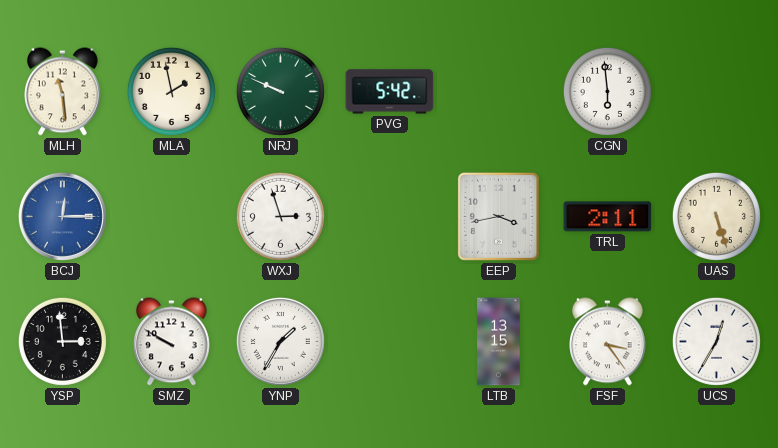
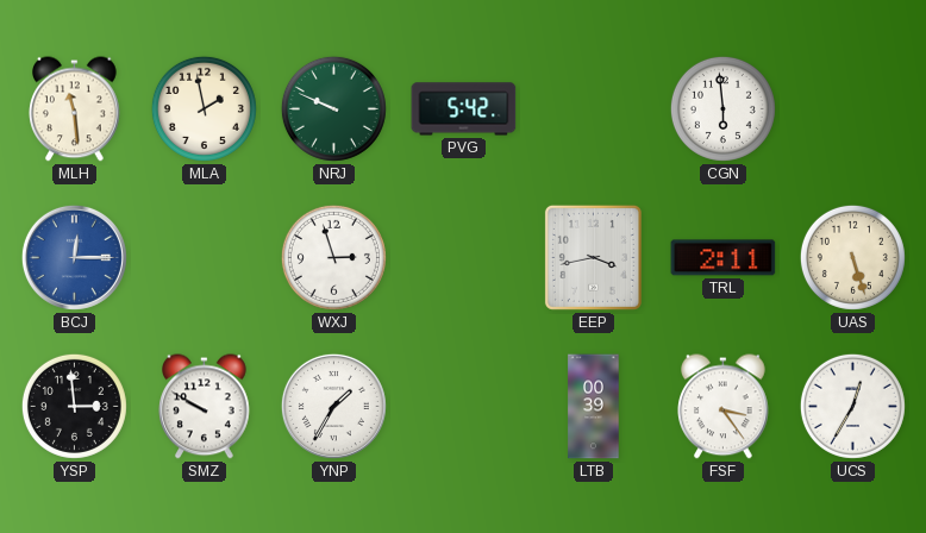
LTB: 13:15 -> 00:39
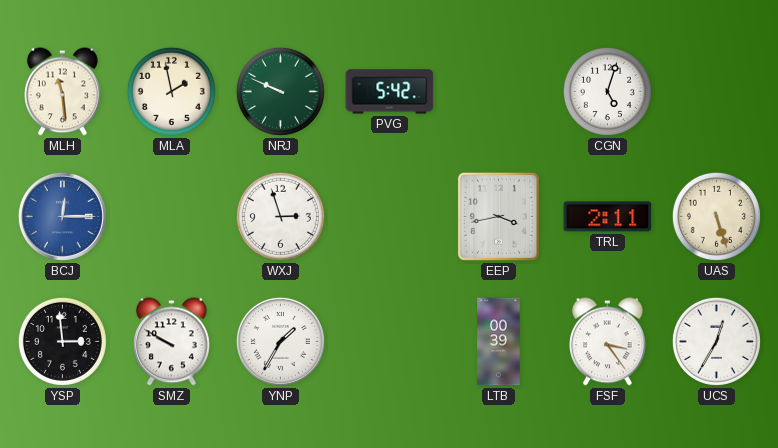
CGN: 5:59 -> 5:03
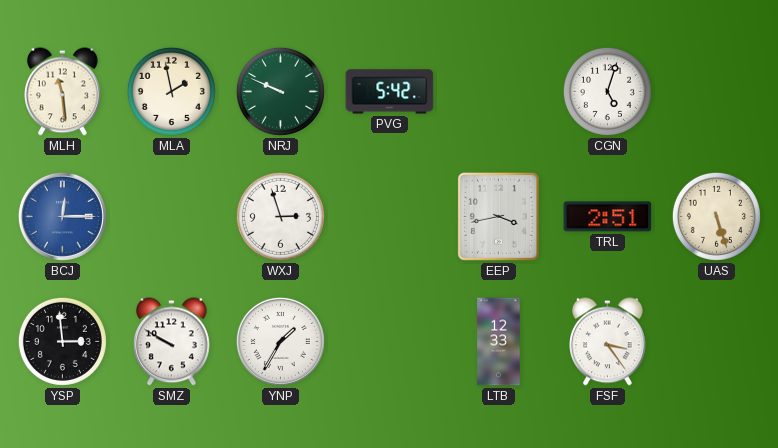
TRL: 2:11 -> 2:51
LTB: 00:39 -> 12:33
UCS: 12:35 -> none
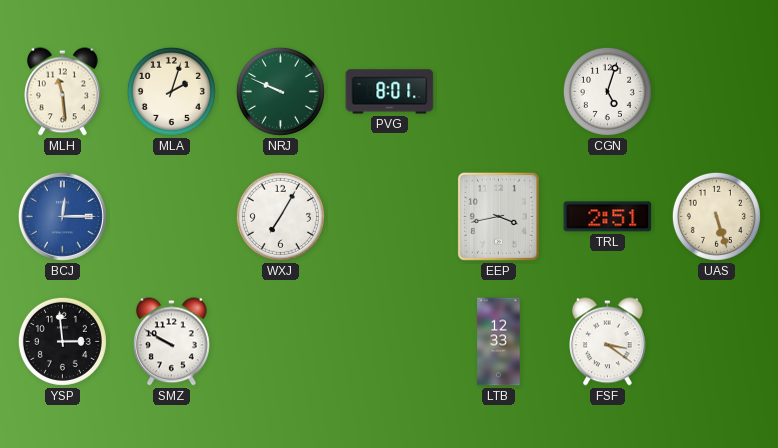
MLA: 1:58 -> 2:03
PVG: 5:42 -> 8:01
WXJ: 2:57 -> 7:05
YNP: 1:35 -> none
FSF: 3:24 -> 3:21
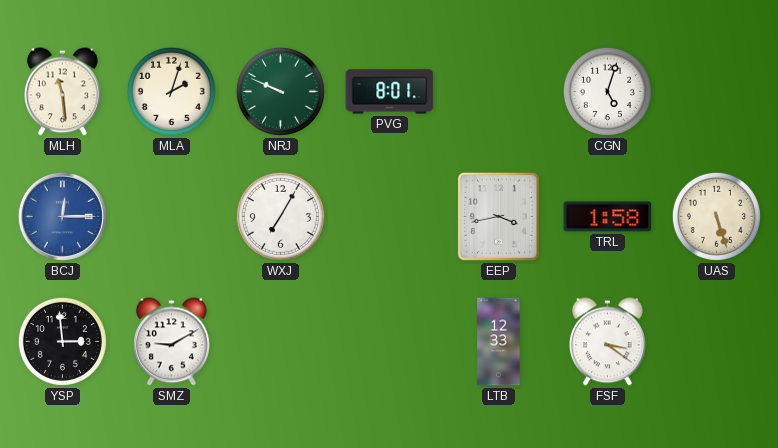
TRL: 2:51 -> 1:58
SMZ: 9:50 -> 9:10
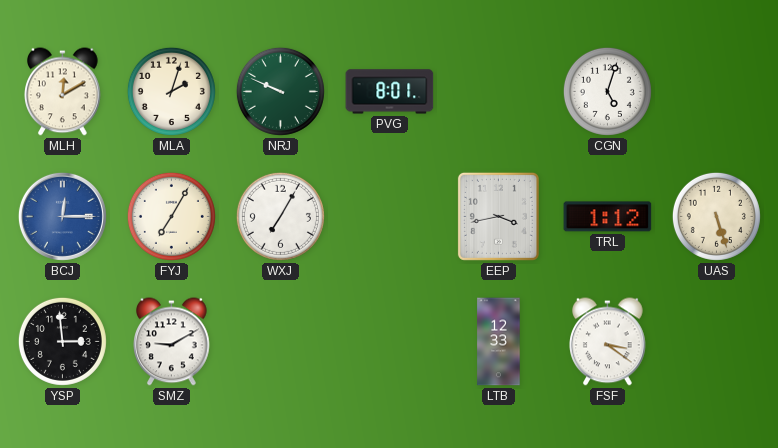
MLH: 11:29 -> 12:10
FYJ: none -> 7:05
TRL: 1:58 -> 1:12
